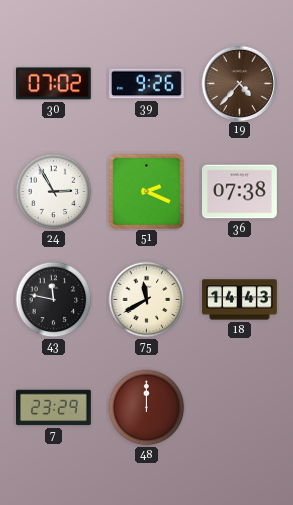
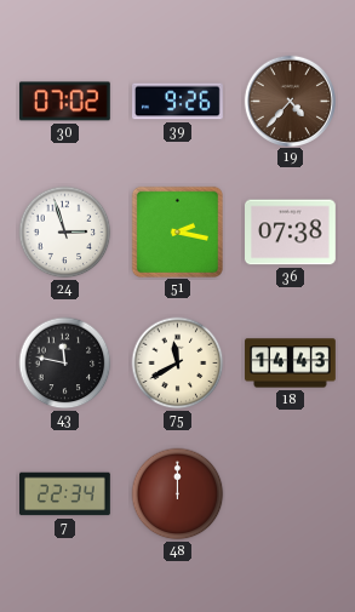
24: 2:55 -> 2:57
51: 2:19 -> 2:17
7: 23:29 -> 22:34
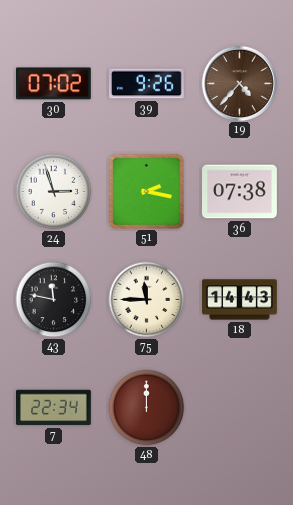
75: 11:40 -> 11:45
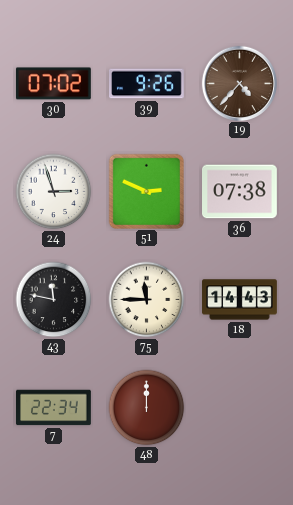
51: 2:17 -> 2:49
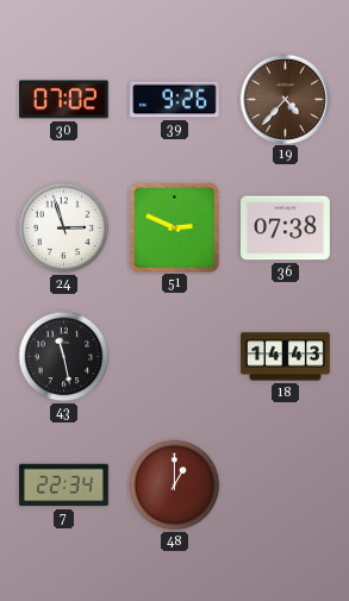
43: 11:47 -> 11:28
75: 11:45 -> none
48: 12:00 -> 1:00
